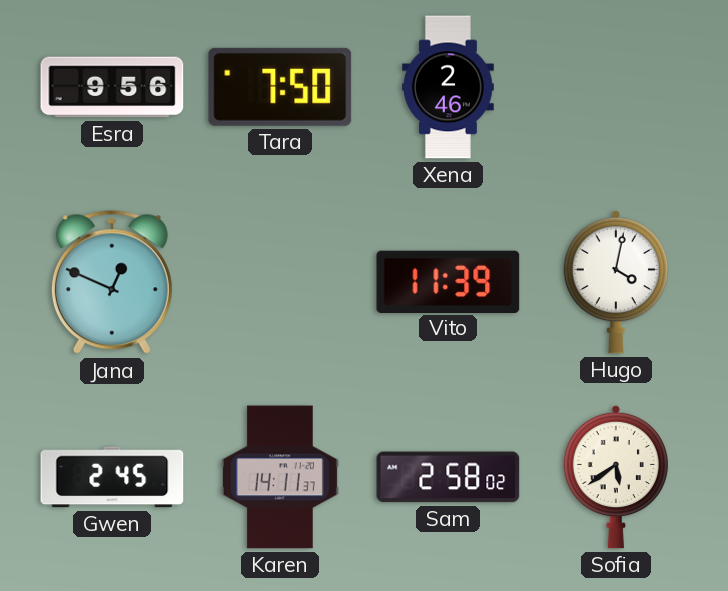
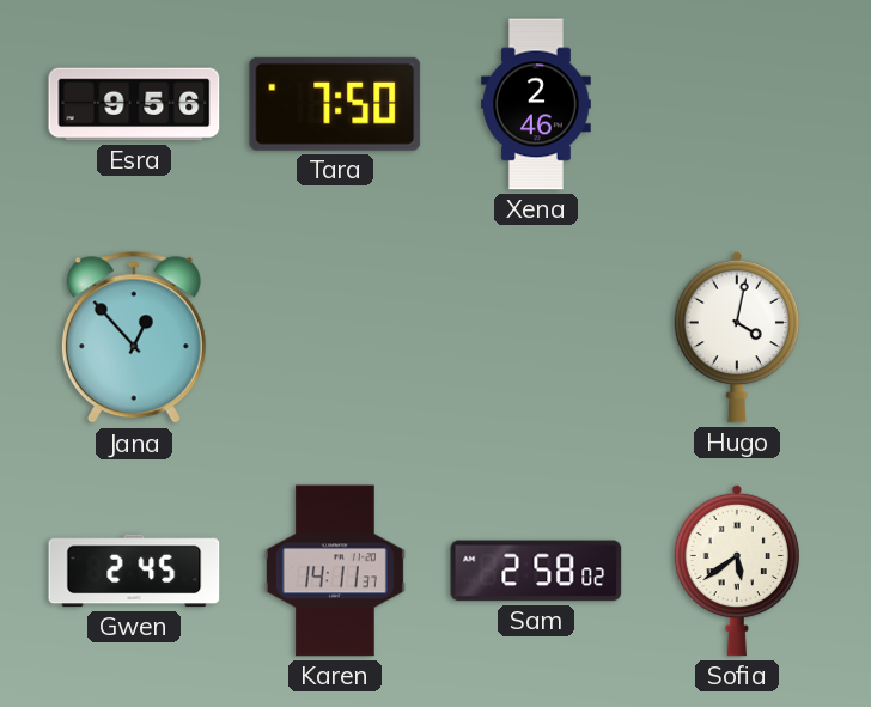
Jana: 12:49 -> 12:53
Vito: 11:39 -> none
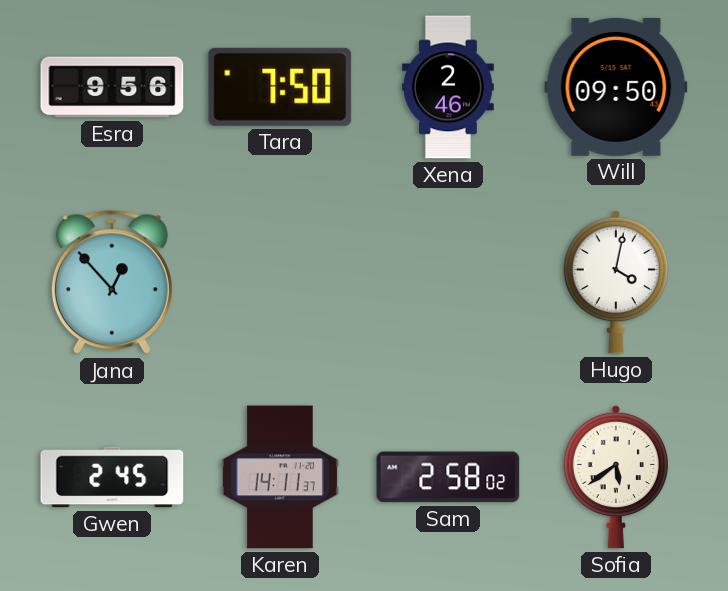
Will: none -> 09:50
